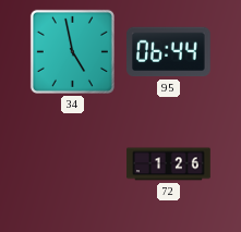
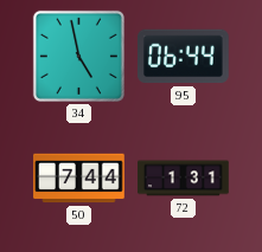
50: none -> 7:44
72: 1:26 -> 1:31
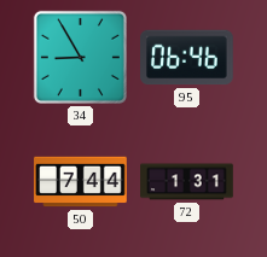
34: 4:58 -> 8:55
95: 06:44 -> 06:46
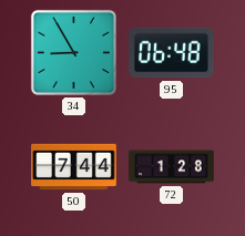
95: 06:46 -> 06:48
72: 1:31 -> 1:28
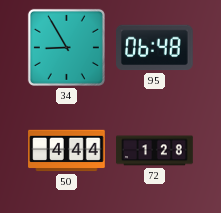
50: 7:44 -> 4:44
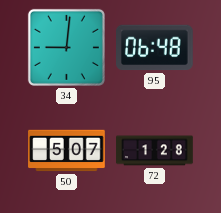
34: 8:55 -> 9:01
50: 4:44 -> 5:07
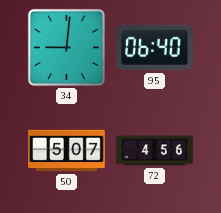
95: 06:48 -> 06:40
72: 1:28 -> 4:56
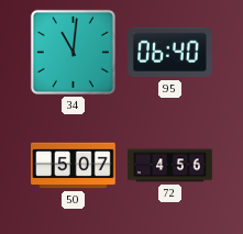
34: 9:01 -> 11:01
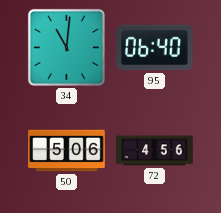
50: 5:07 -> 5:06
